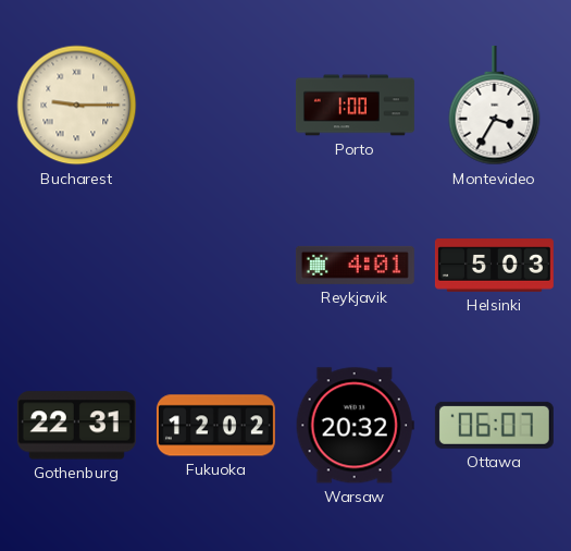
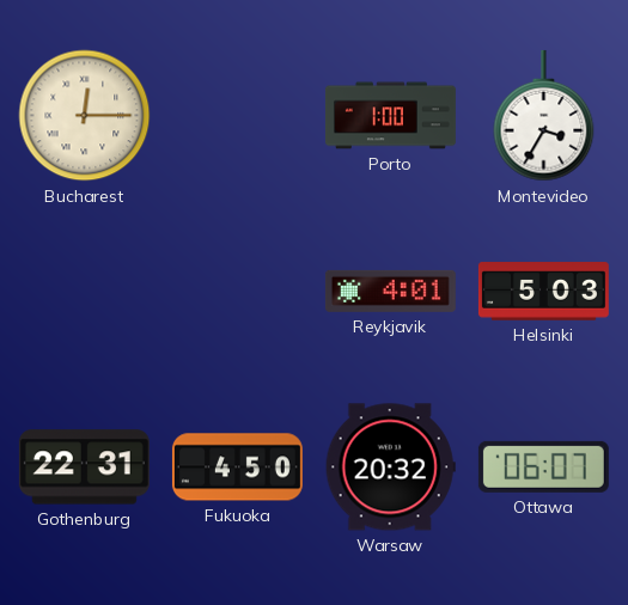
Bucharest: 9:15 -> 12:15
Fukuoka: 12:02 -> 4:50
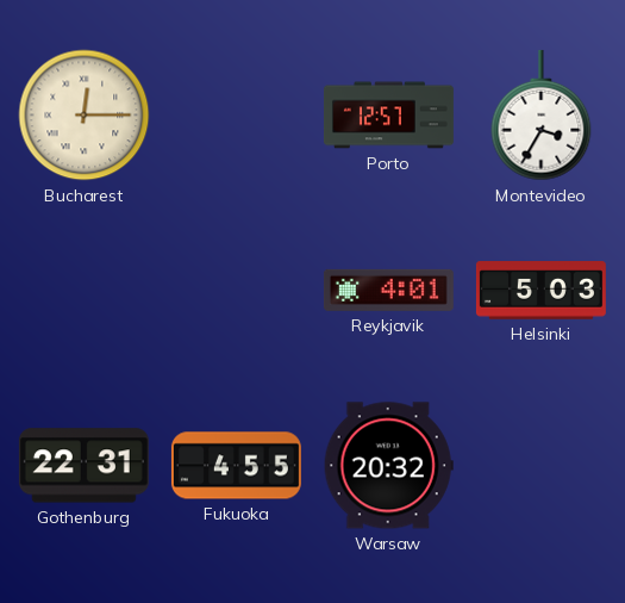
Porto: 1:00 -> 12:57
Fukuoka: 4:50 -> 4:55
Ottawa: 06:07 -> none
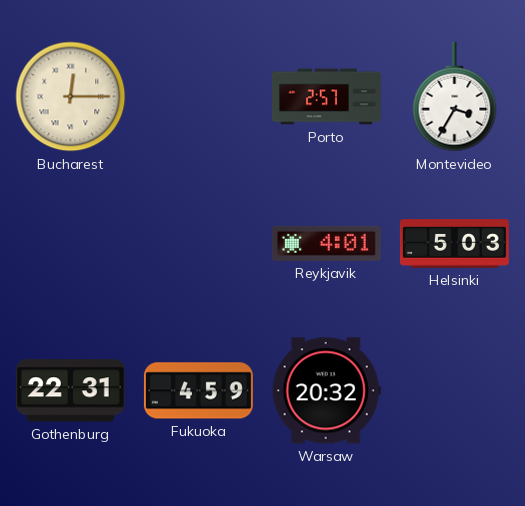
Porto: 12:57 -> 2:57
Fukuoka: 4:55 -> 4:59
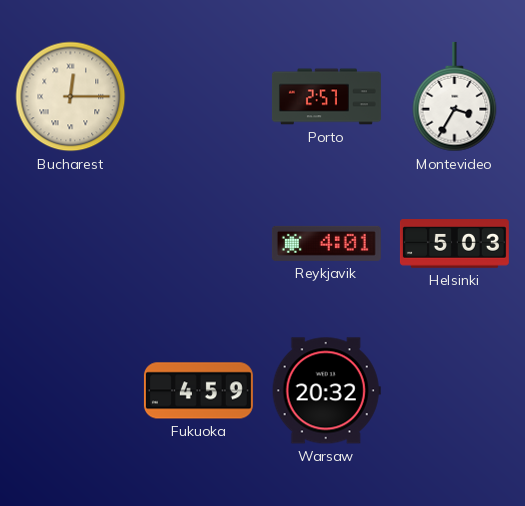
Gothenburg: 22:31 -> none
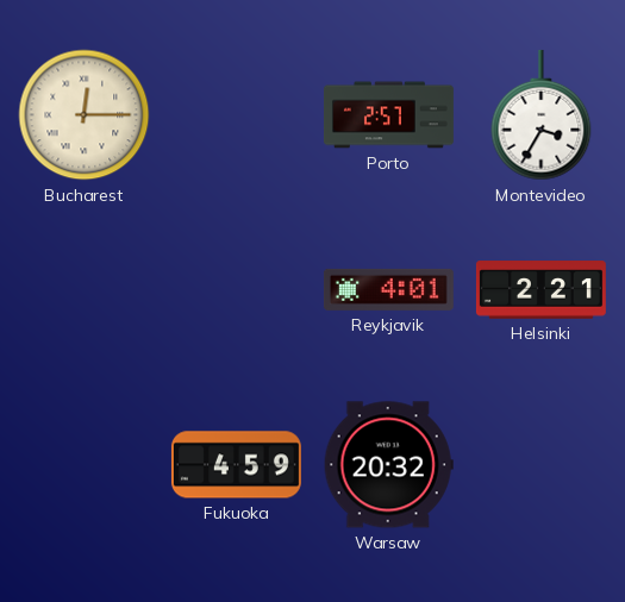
Helsinki: 5:03 -> 2:21
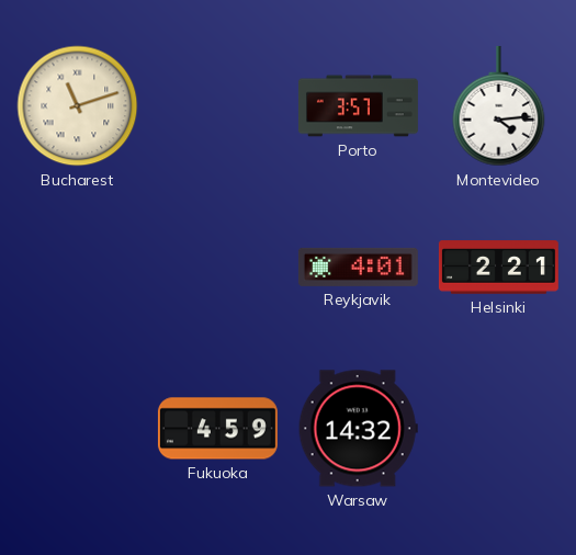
Bucharest: 12:15 -> 11:12
Porto: 2:57 -> 3:57
Montevideo: 3:35 -> 4:14
Warsaw: 20:32 -> 14:32
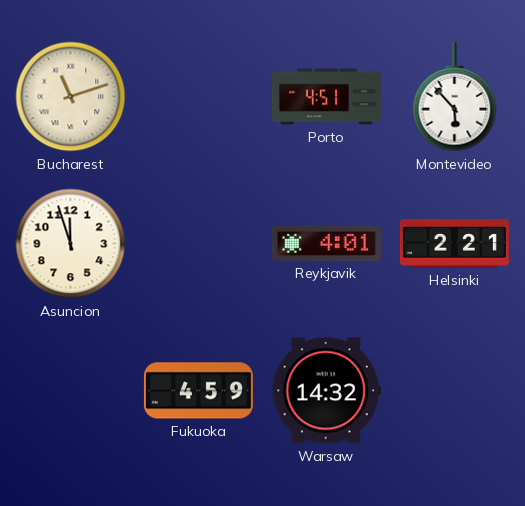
Porto: 3:57 -> 4:51
Montevideo: 4:14 -> 5:53
Asuncion: none -> 11:57
